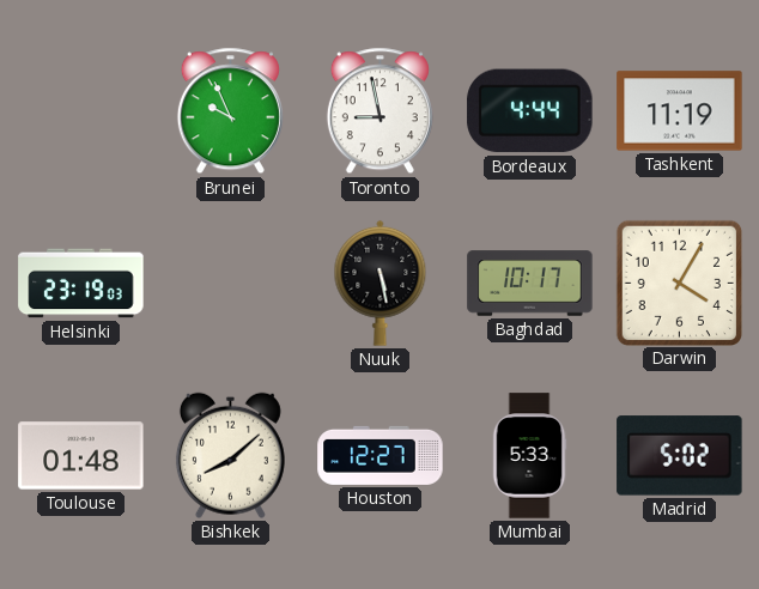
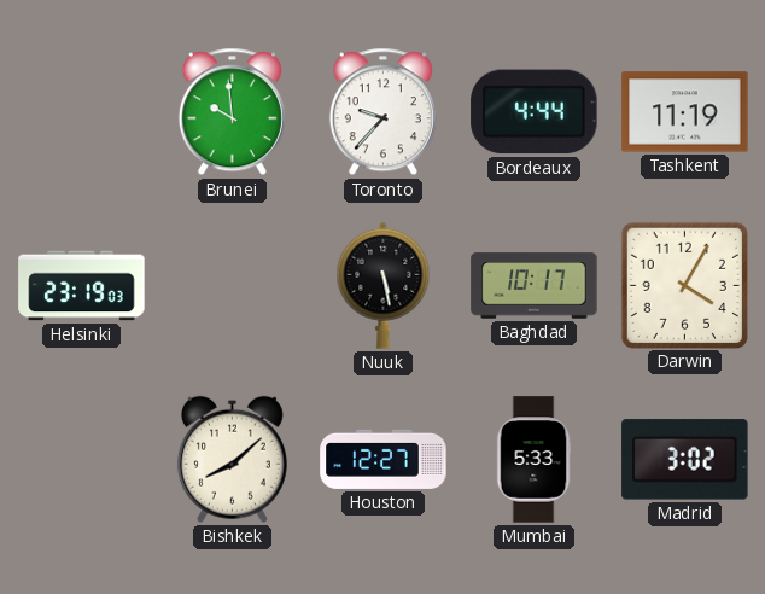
Brunei: 9:56 -> 9:59
Toronto: 8:58 -> 9:37
Toulouse: 01:48 -> none
Madrid: 5:02 -> 3:02
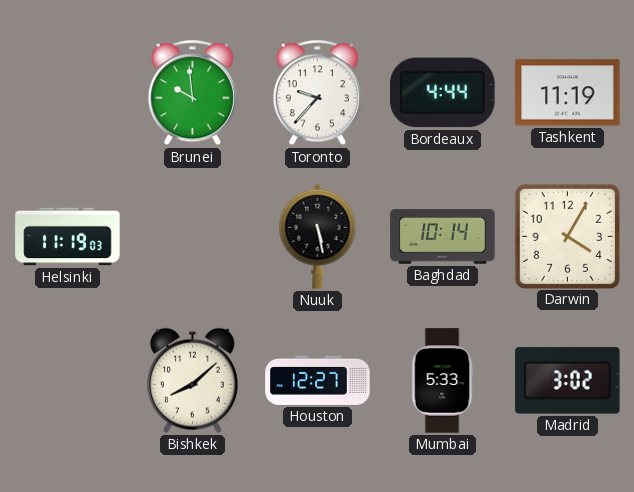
Helsinki: 23:19 -> 11:19
Baghdad: 10:17 -> 10:14
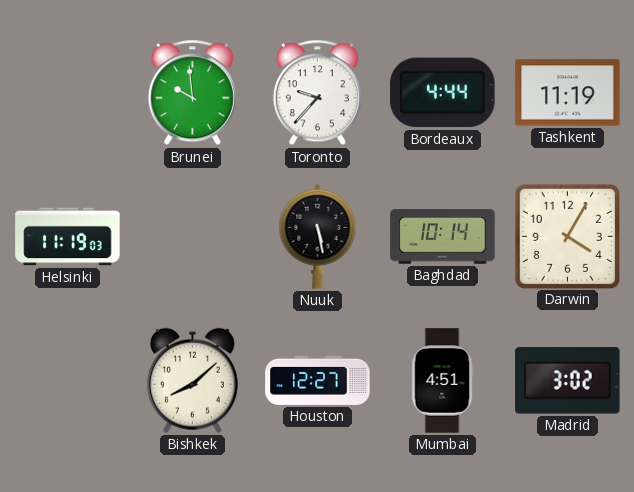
Mumbai: 5:33 -> 4:51
